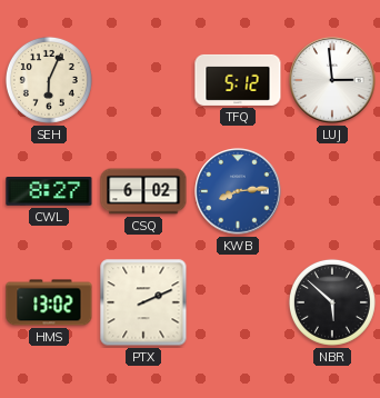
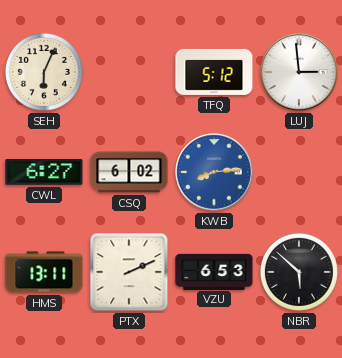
CWL: 8:27 -> 6:27
HMS: 13:02 -> 13:11
VZU: none -> 6:53
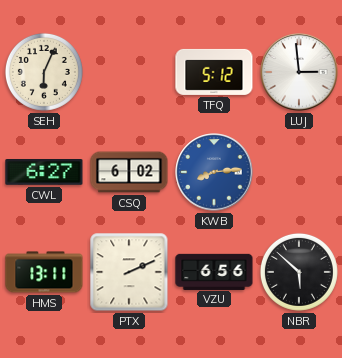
VZU: 6:53 -> 6:56
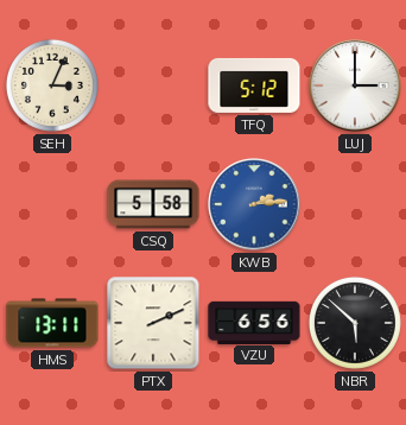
SEH: 6:04 -> 3:04
LUJ: 2:59 -> 3:00
CWL: 6:27 -> none
CSQ: 6:02 -> 5:58
KWB: 8:14 -> 2:14
